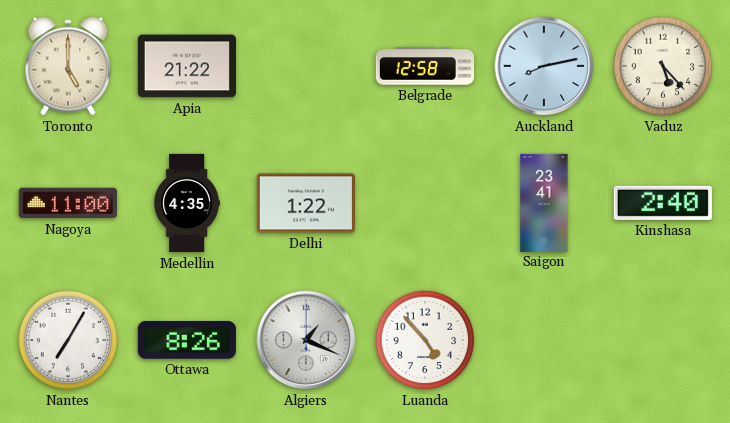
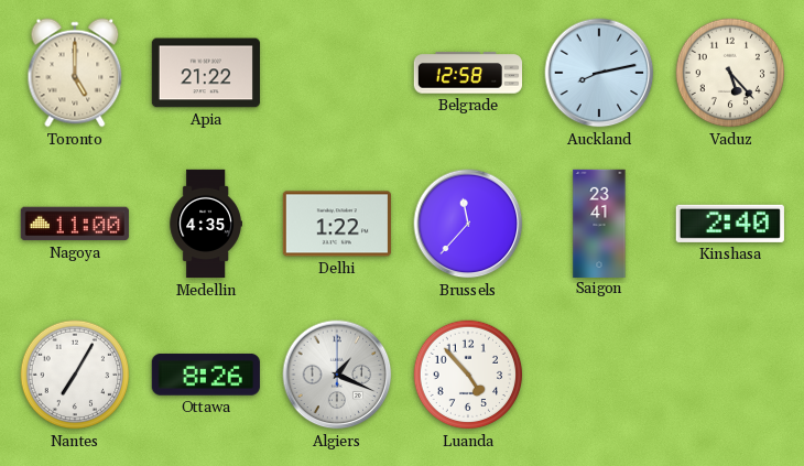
Brussels: none -> 11:37
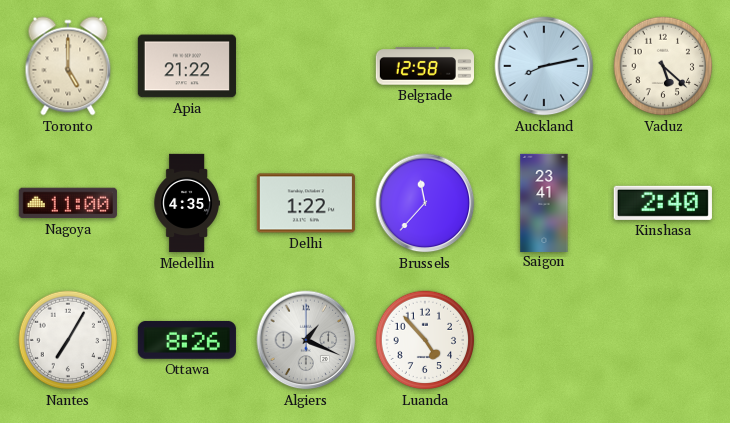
Vaduz: 5:23 -> 5:22
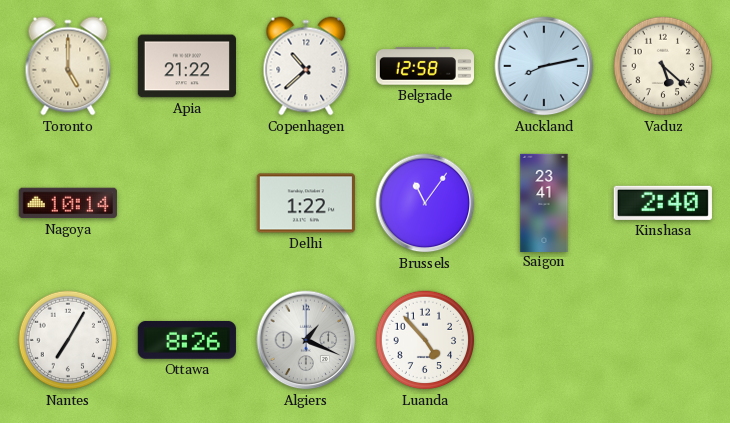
Copenhagen: none -> 10:38
Nagoya: 11:00 -> 10:14
Medellin: 4:35 -> none
Brussels: 11:37 -> 11:06
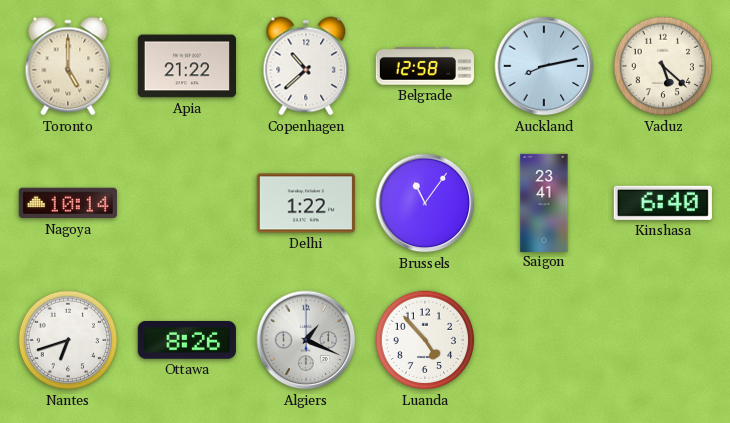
Kinshasa: 2:40 -> 6:40
Nantes: 7:05 -> 6:42
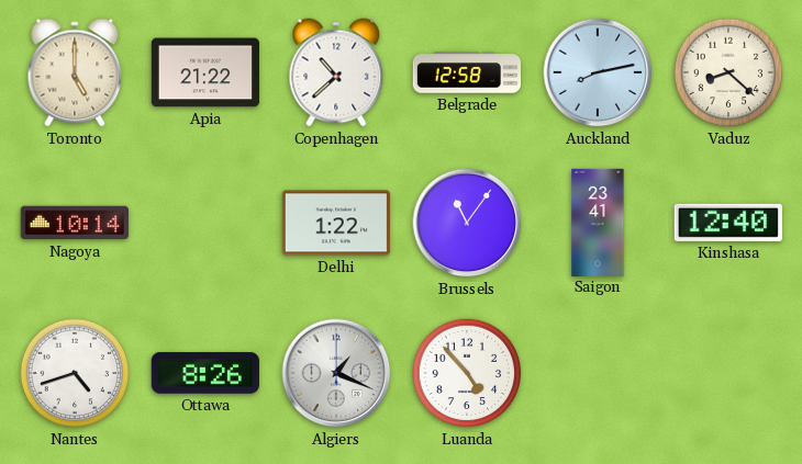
Vaduz: 5:22 -> 8:22
Kinshasa: 6:40 -> 12:40
Nantes: 6:42 -> 4:42
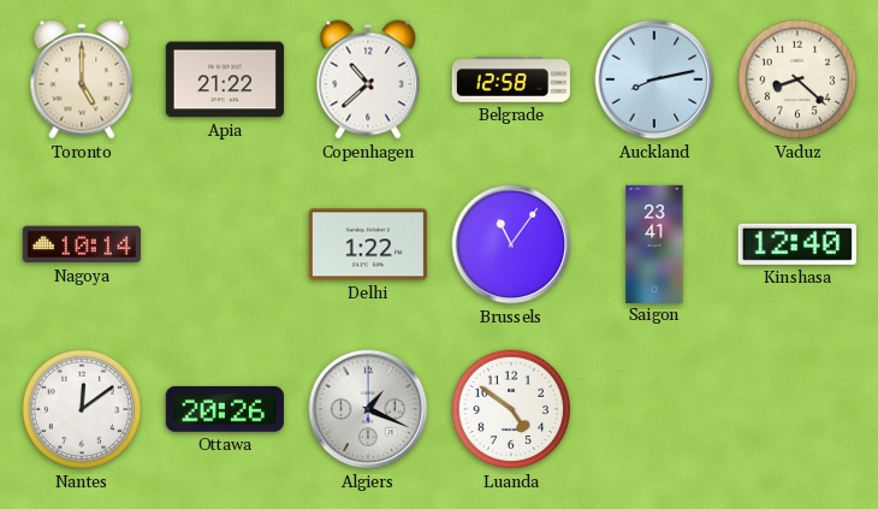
Nantes: 4:42 -> 12:09
Ottawa: 8:26 -> 20:26
Luanda: 4:53 -> 4:51
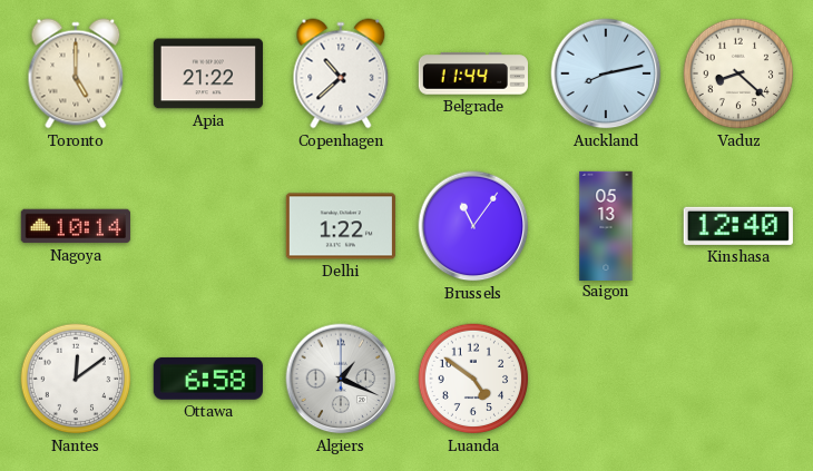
Belgrade: 12:58 -> 11:44
Saigon: 23:41 -> 05:13
Ottawa: 20:26 -> 6:58
